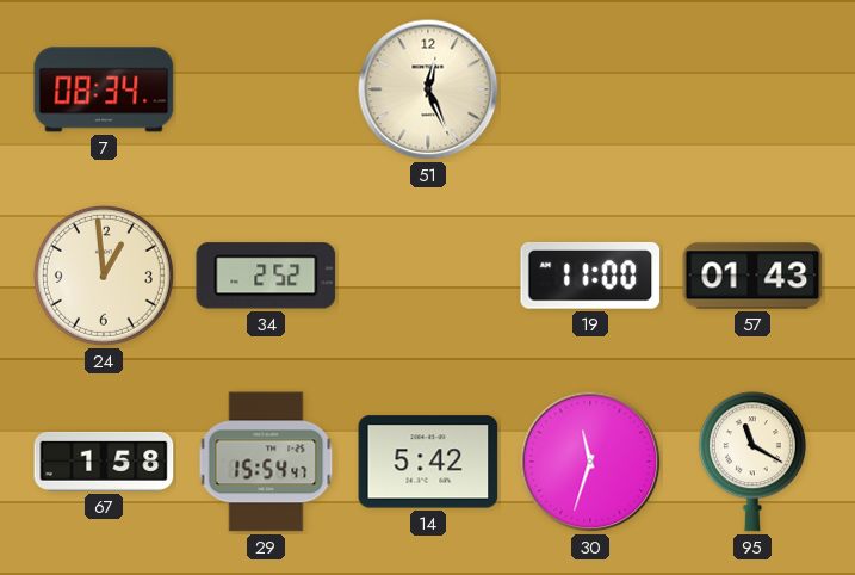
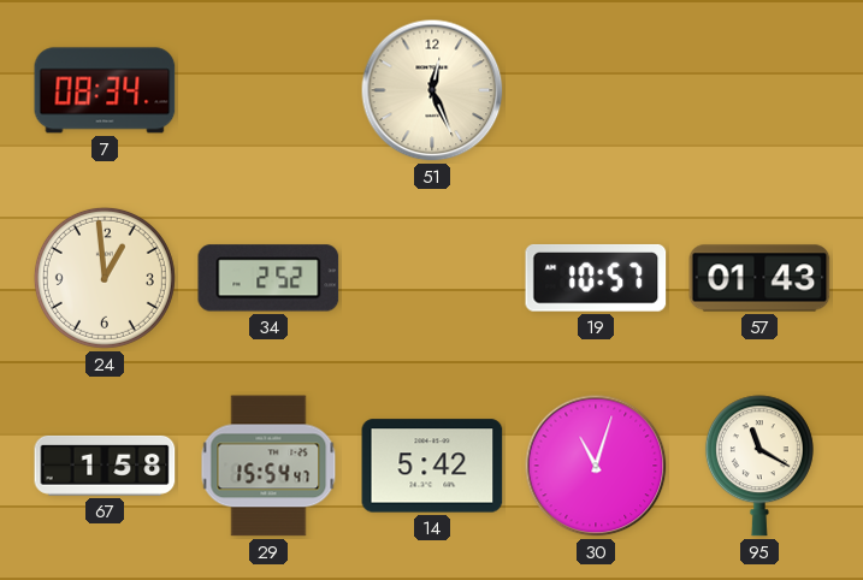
19: 11:00 -> 10:57
30: 11:33 -> 11:03
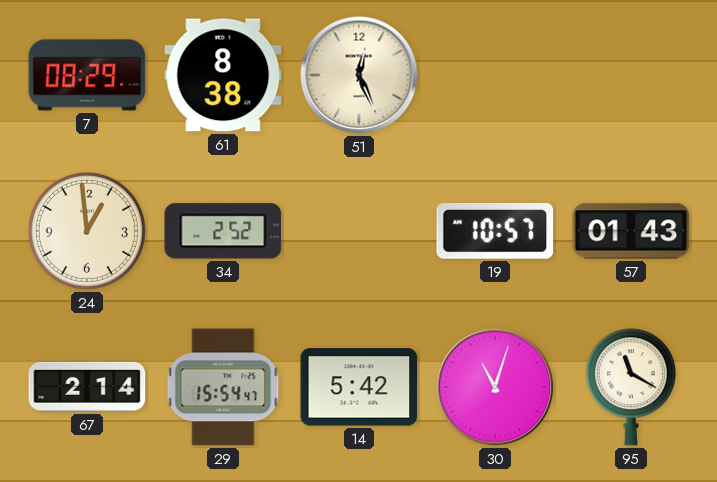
7: 08:34 -> 08:29
61: none -> 8:38
67: 1:58 -> 2:14
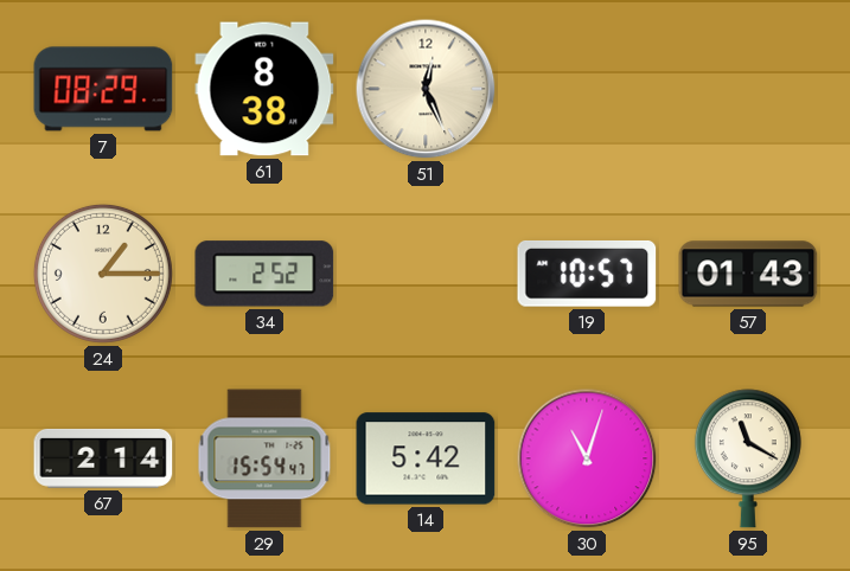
24: 12:59 -> 1:15
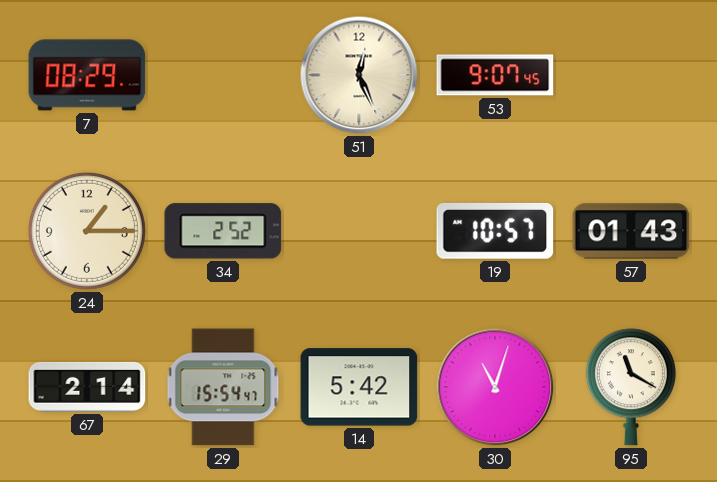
61: 8:38 -> none
53: none -> 9:07
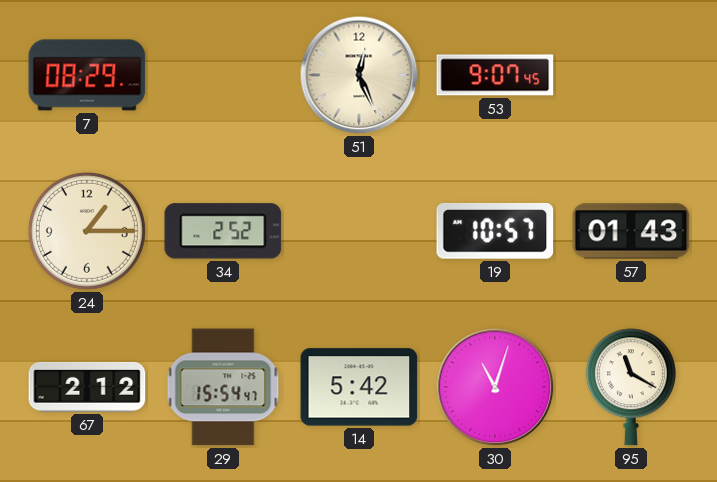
67: 2:14 -> 2:12
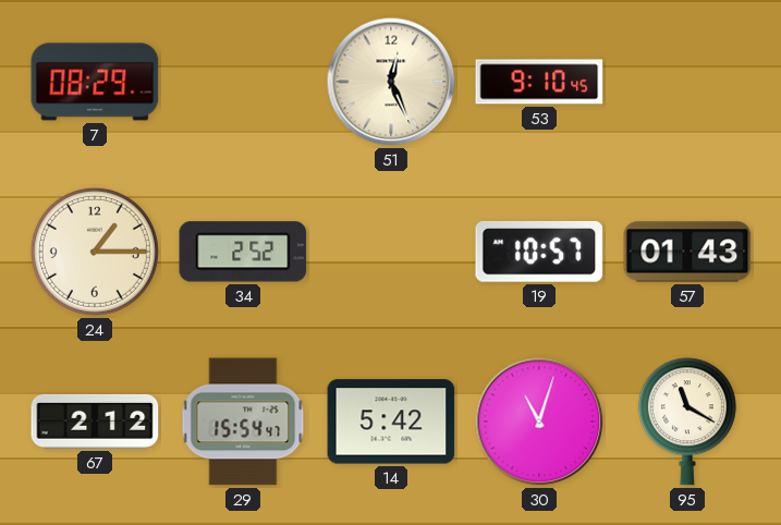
53: 9:07 -> 9:10
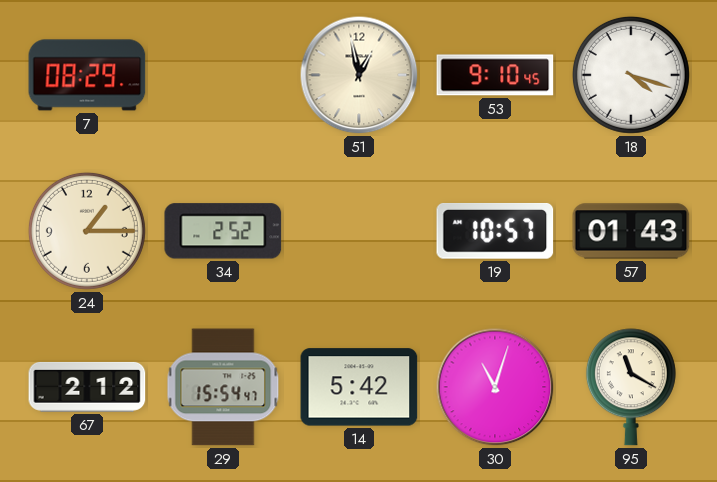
51: 12:26 -> 12:58
18: none -> 4:18
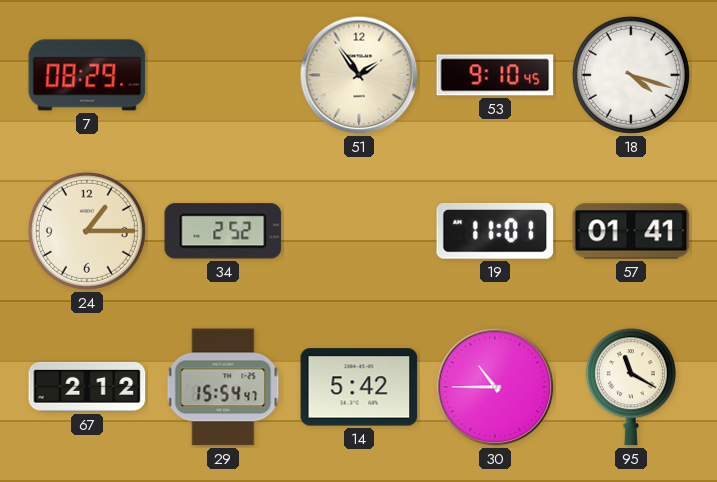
51: 12:58 -> 1:54
19: 10:57 -> 11:01
57: 01:43 -> 01:41
30: 11:03 -> 10:45
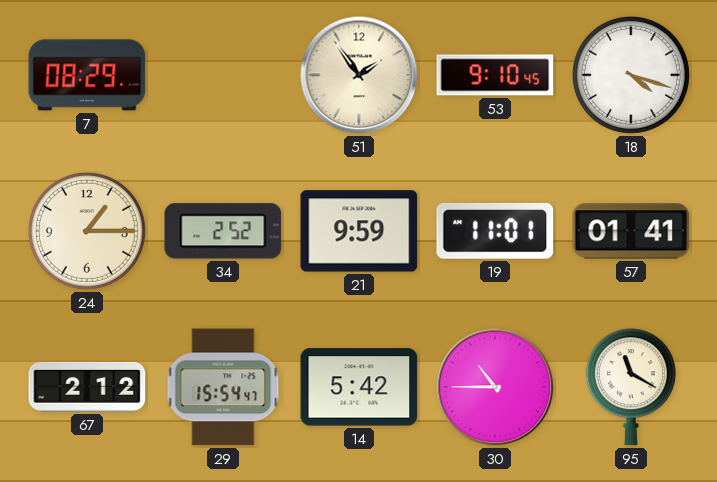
21: none -> 9:59
